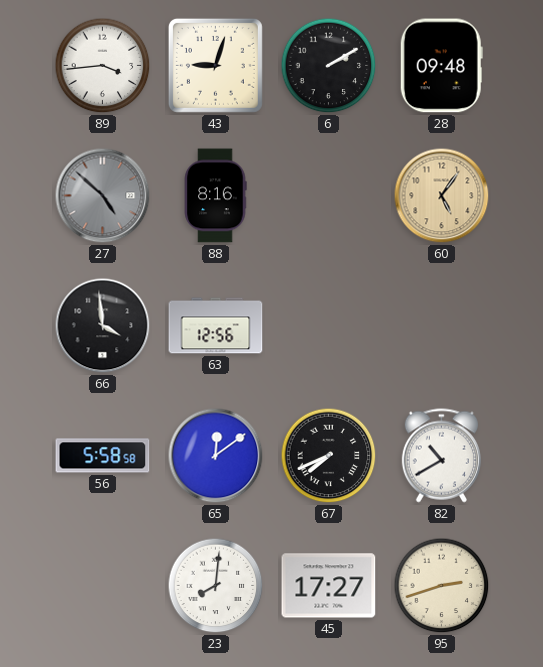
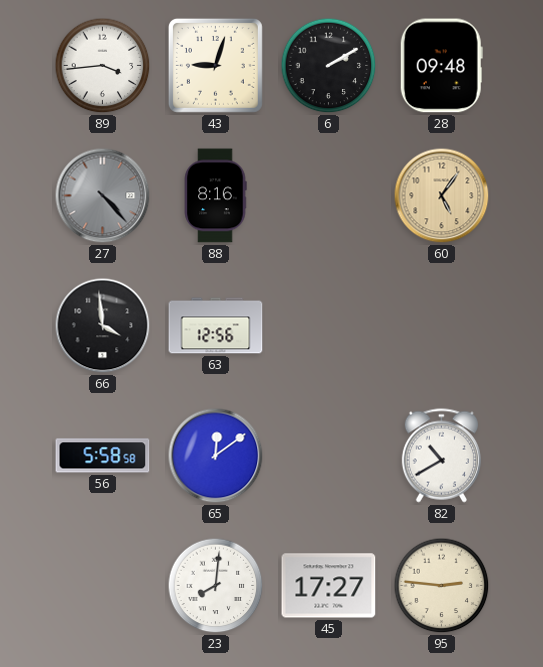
27: 4:52 -> 4:23
67: 7:41 -> none
95: 2:42 -> 2:46
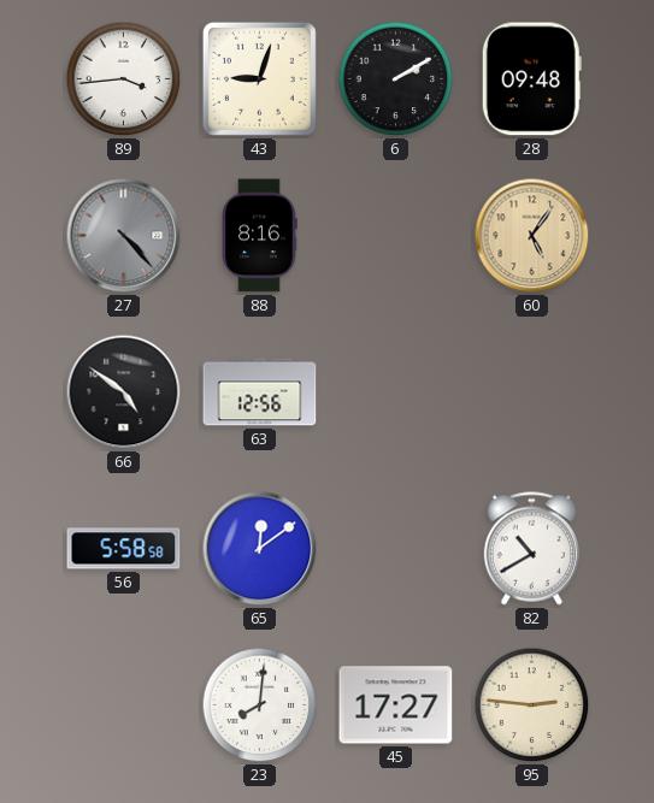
66: 3:59 -> 4:51
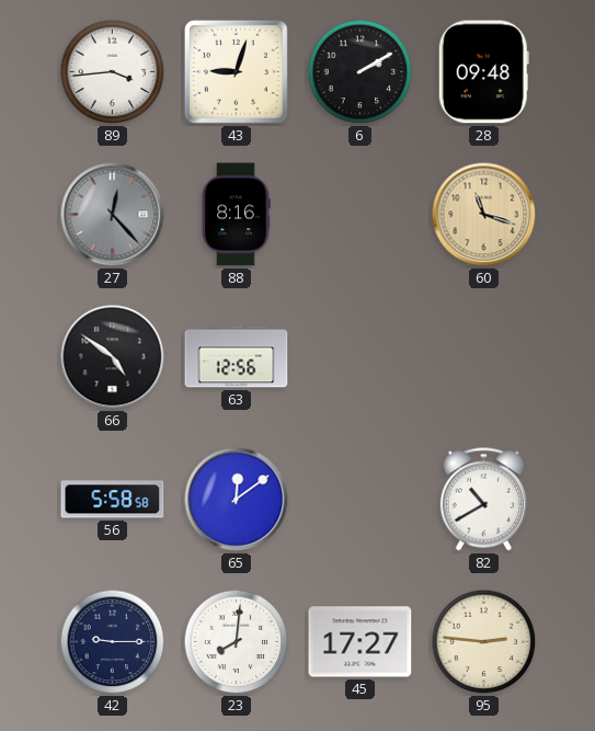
27: 4:23 -> 12:23
60: 5:06 -> 11:18
42: none -> 9:15
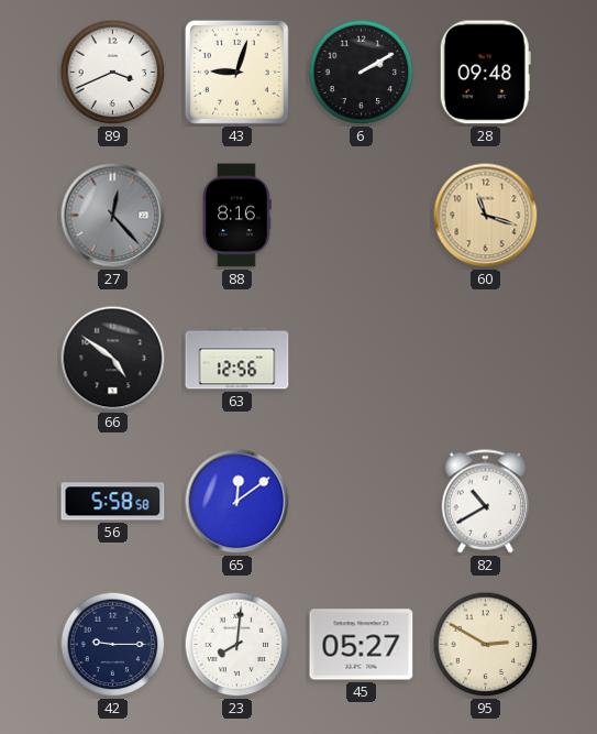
89: 3:44 -> 3:41
45: 17:27 -> 05:27
95: 2:46 -> 2:50
